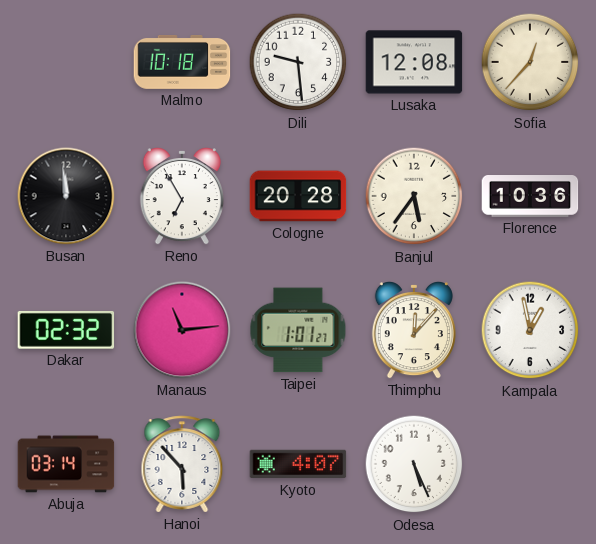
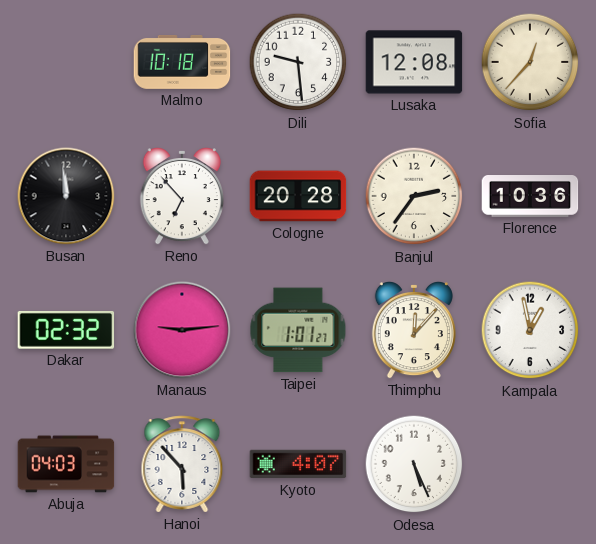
Reno: 6:55 -> 6:53
Banjul: 5:36 -> 2:36
Manaus: 11:14 -> 9:14
Abuja: 03:14 -> 04:03
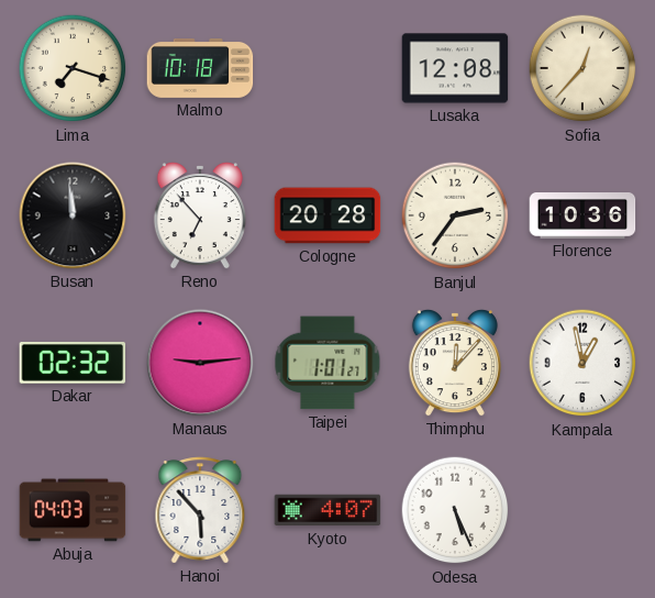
Lima: none -> 7:18
Dili: 9:29 -> none
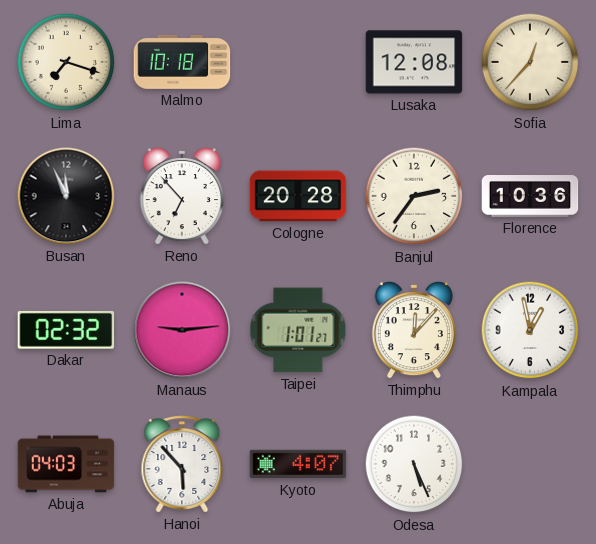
Busan: 11:59 -> 11:56
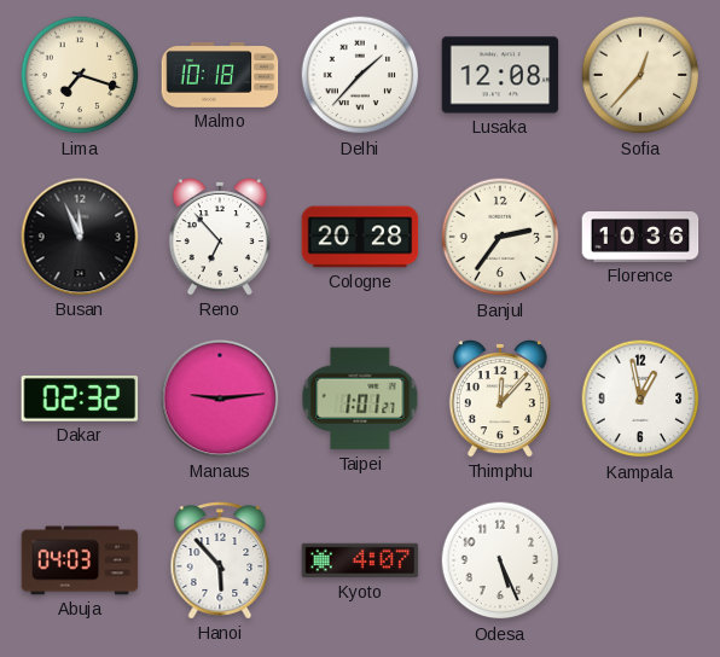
Delhi: none -> 1:37
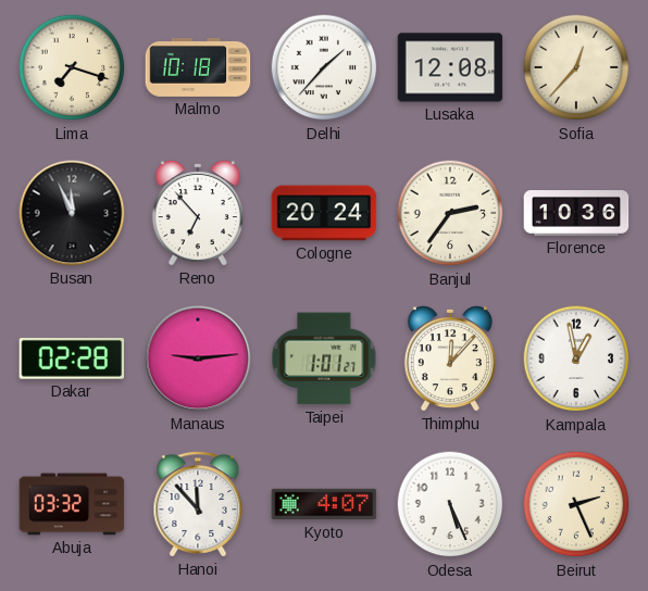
Cologne: 20:28 -> 20:24
Dakar: 02:32 -> 02:28
Abuja: 04:03 -> 03:32
Hanoi: 5:53 -> 11:53
Beirut: none -> 2:26
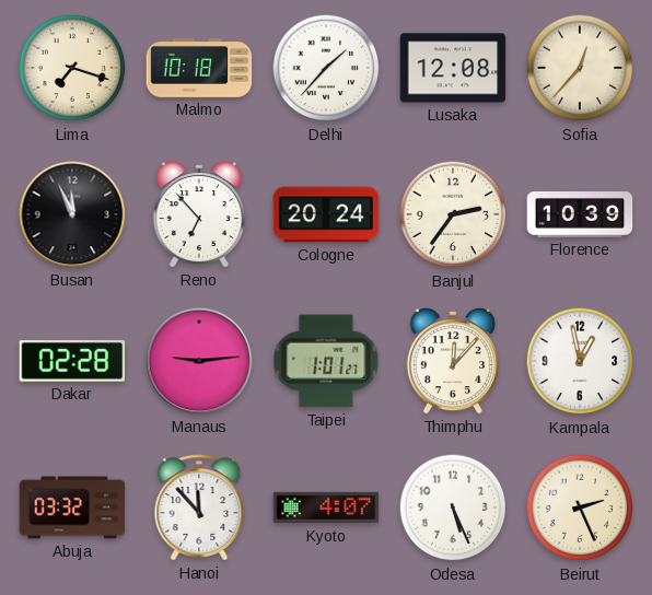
Florence: 10:36 -> 10:39
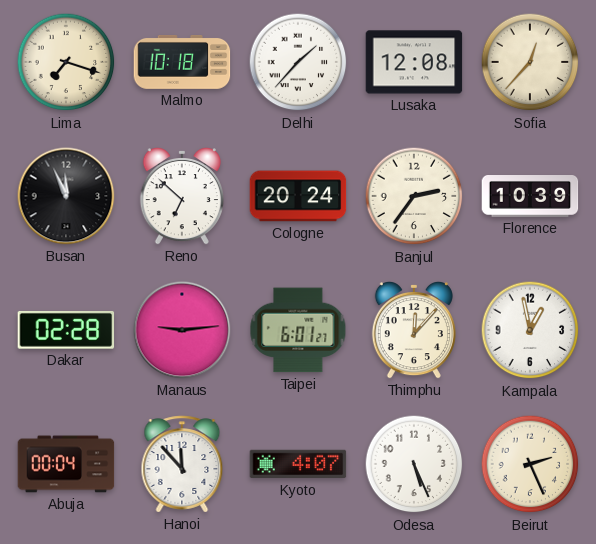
Reno: 6:53 -> 6:52
Taipei: 1:01 -> 6:01
Abuja: 03:32 -> 00:04
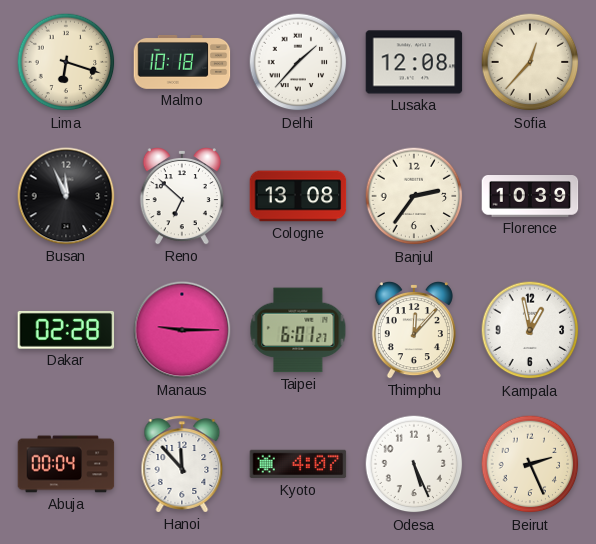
Lima: 7:18 -> 6:18
Cologne: 20:24 -> 13:08
Manaus: 9:14 -> 9:15
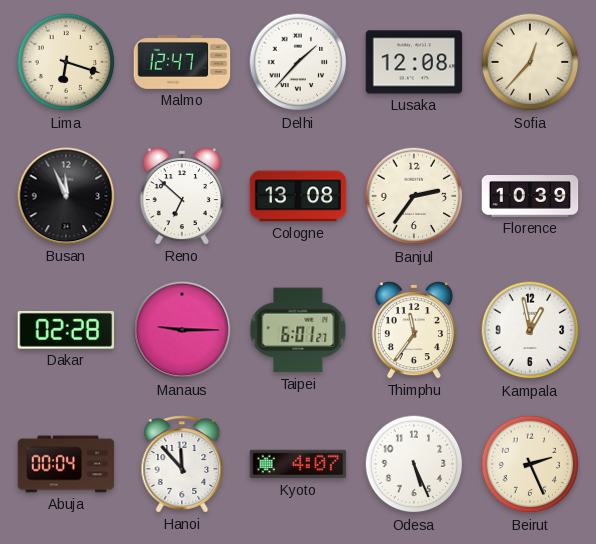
Malmo: 10:18 -> 12:47
Thimphu: 12:07 -> 11:36
